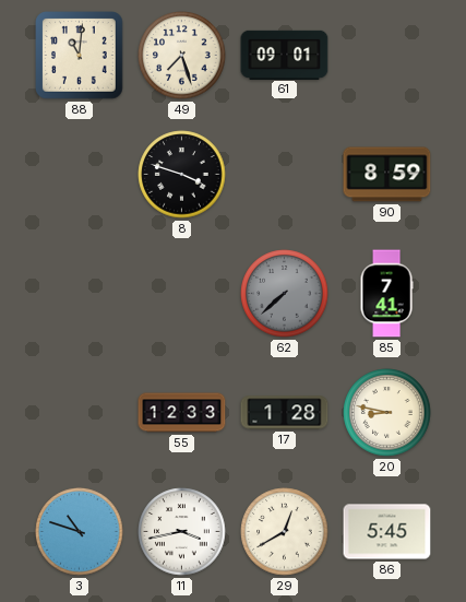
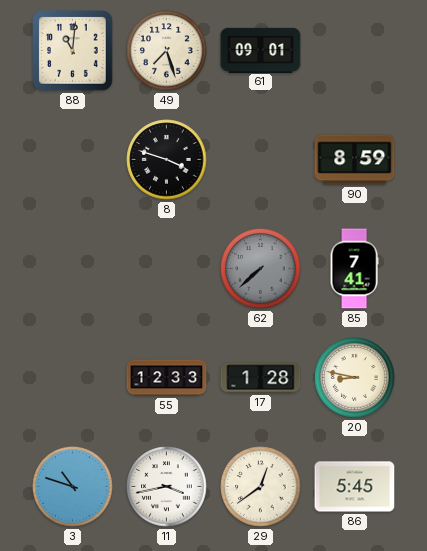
29: 12:40 -> 12:39
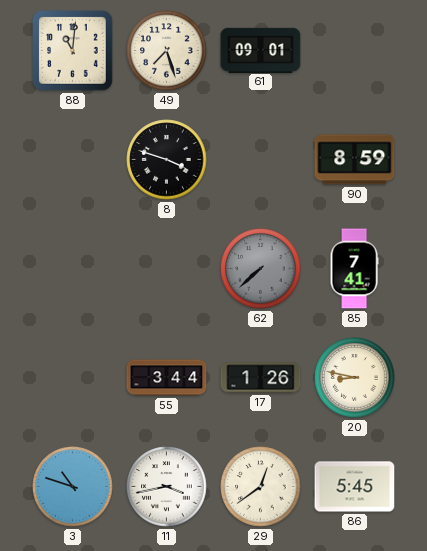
55: 12:33 -> 3:44
17: 1:28 -> 1:26
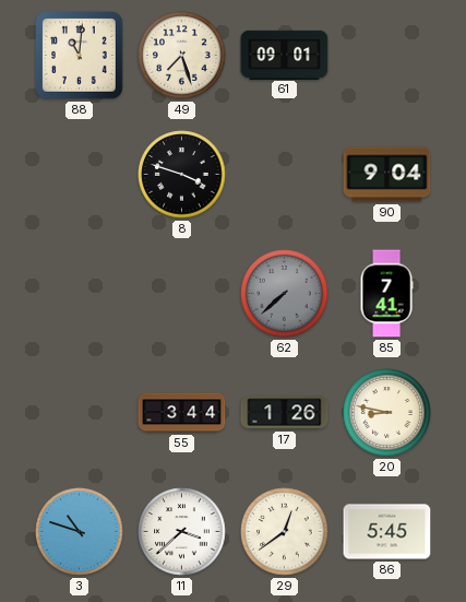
90: 8:59 -> 9:04
11: 3:43 -> 3:38
